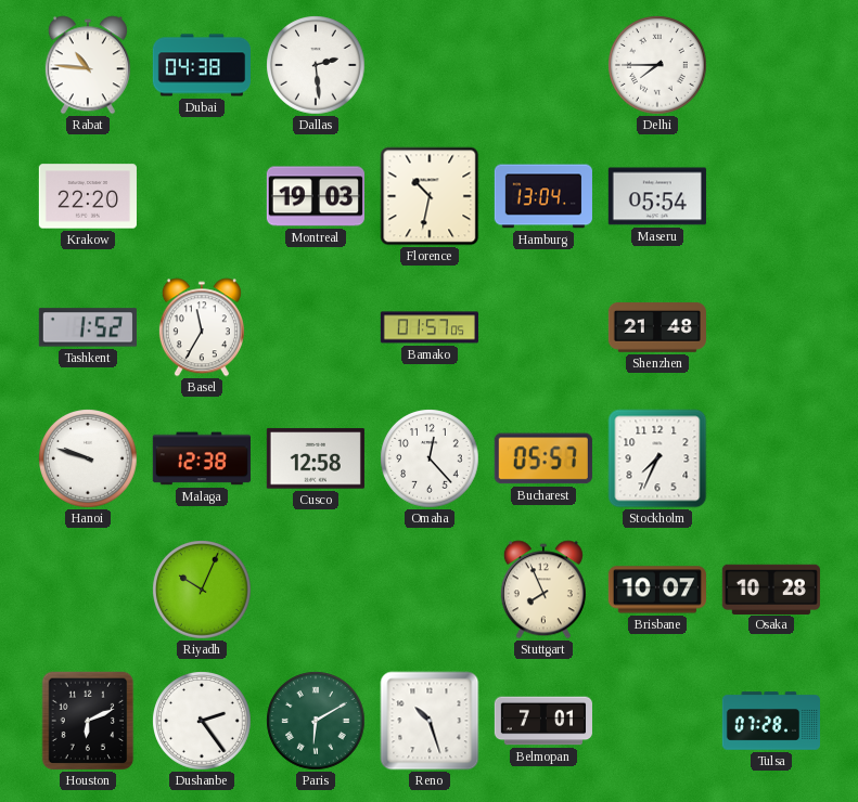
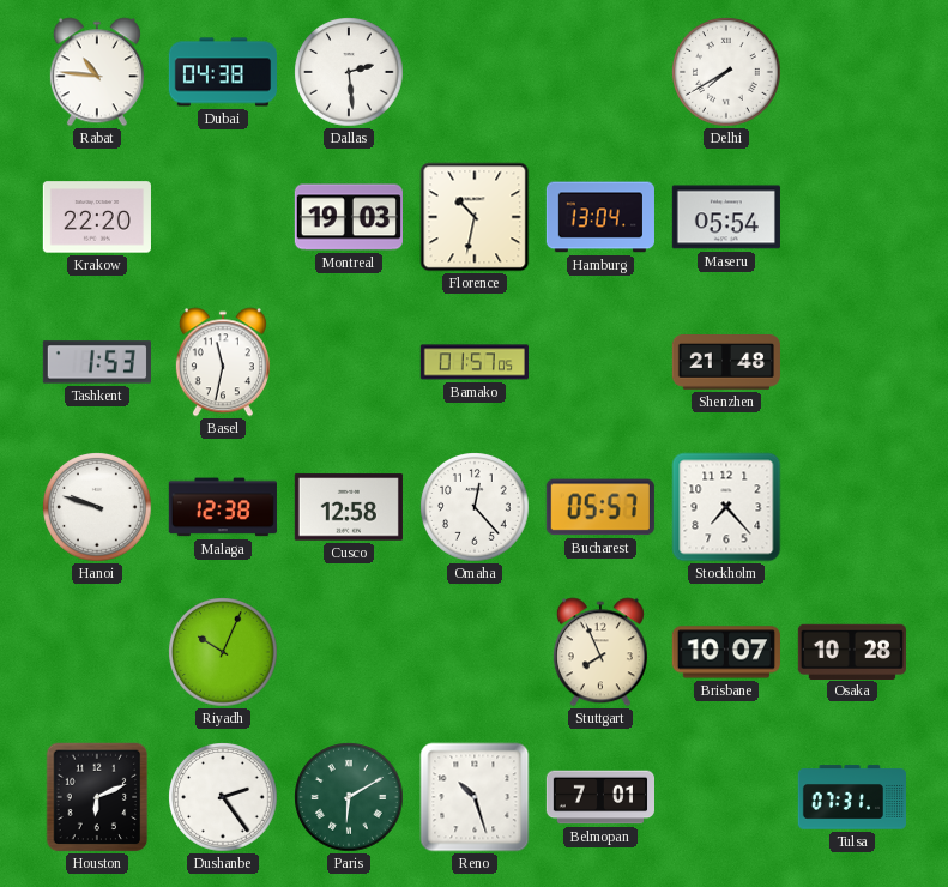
Delhi: 7:45 -> 7:40
Tashkent: 1:52 -> 1:53
Basel: 11:35 -> 11:32
Stockholm: 7:34 -> 7:23
Tulsa: 07:28 -> 07:31
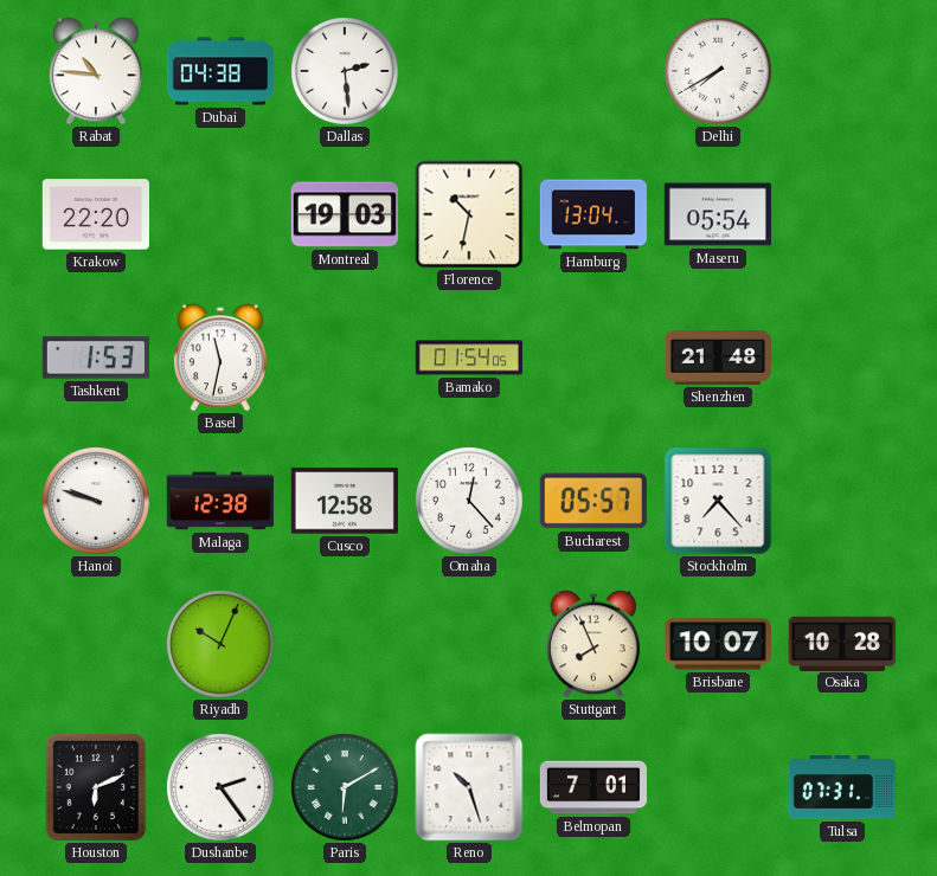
Bamako: 01:57 -> 01:54
